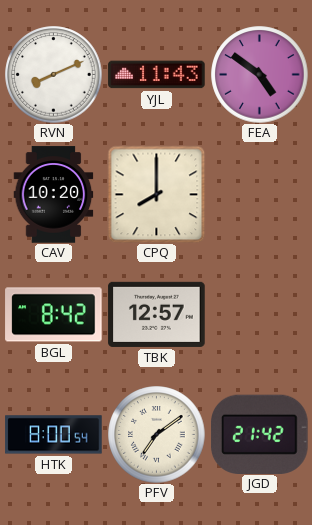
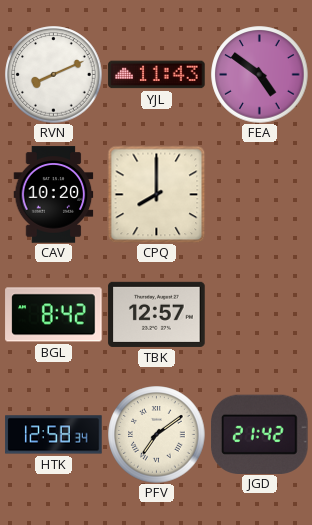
HTK: 8:00 -> 12:58
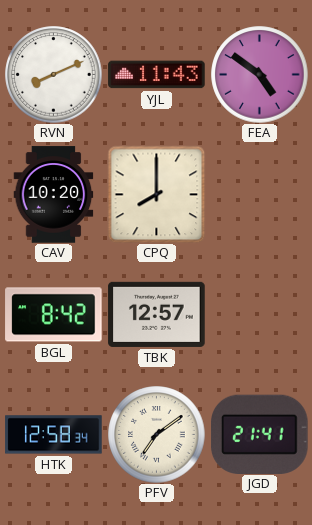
JGD: 21:42 -> 21:41
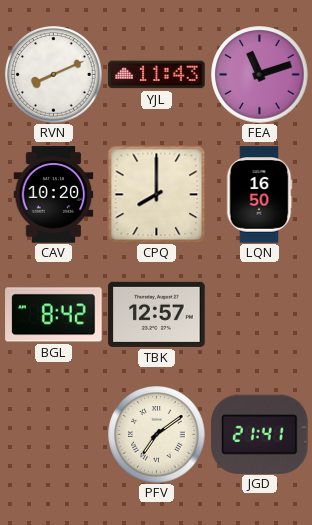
FEA: 4:51 -> 11:12
LQN: none -> 16:50
HTK: 12:58 -> none
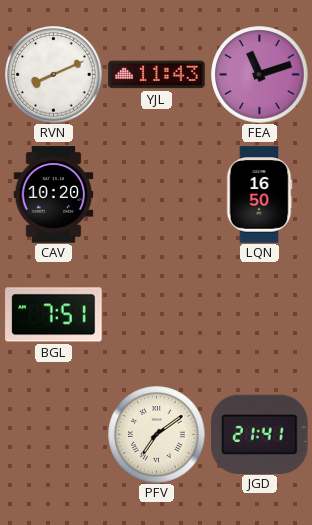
CPQ: 8:00 -> none
BGL: 8:42 -> 7:51
TBK: 12:57 -> none
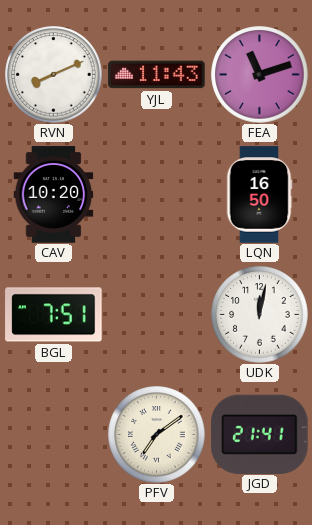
UDK: none -> 12:02
